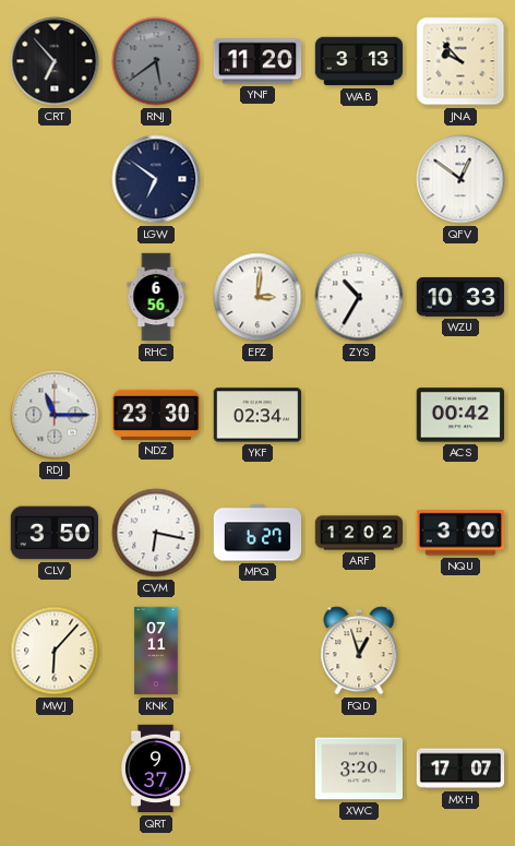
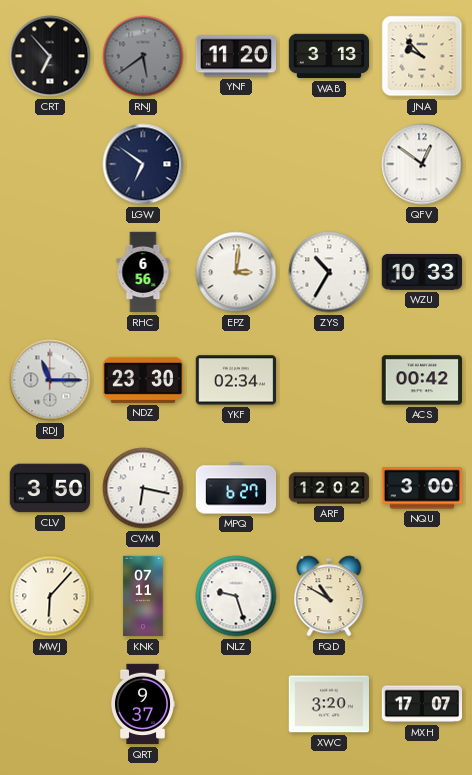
NLZ: none -> 9:27
FQD: 12:57 -> 10:50
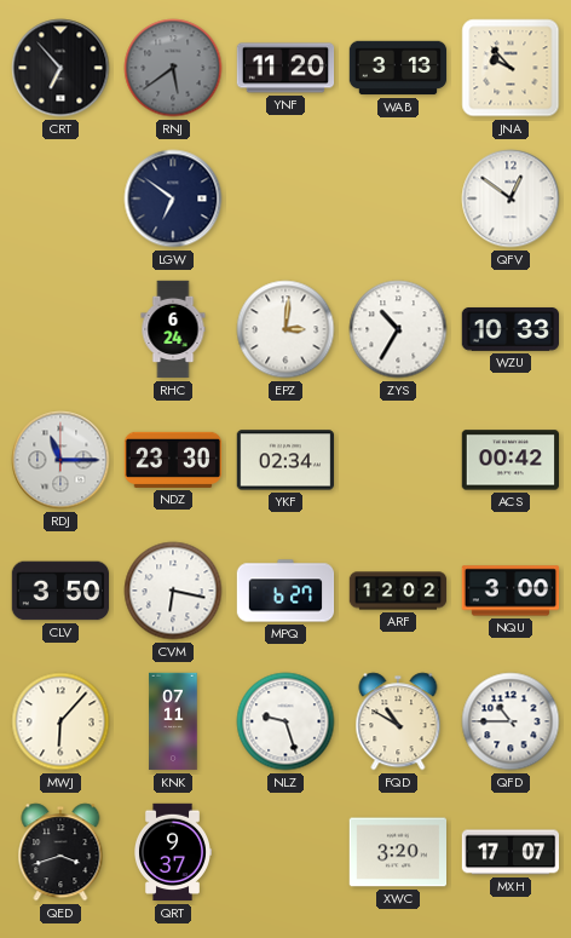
RHC: 6:56 -> 6:24
QFD: none -> 10:45
QED: none -> 3:42
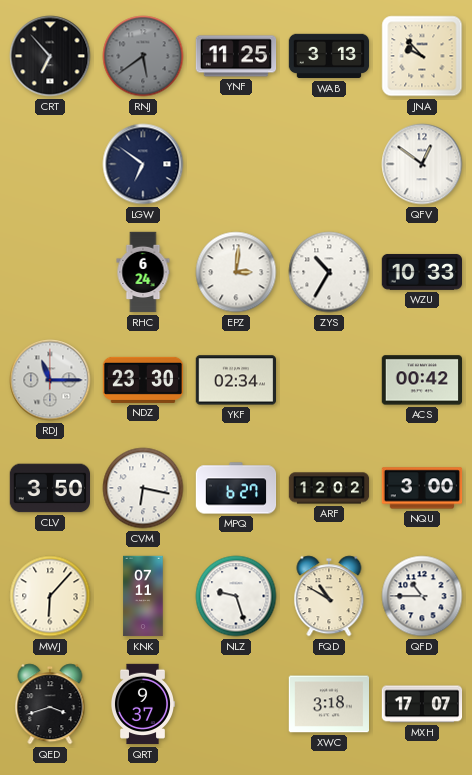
YNF: 11:20 -> 11:25
XWC: 3:20 -> 3:18
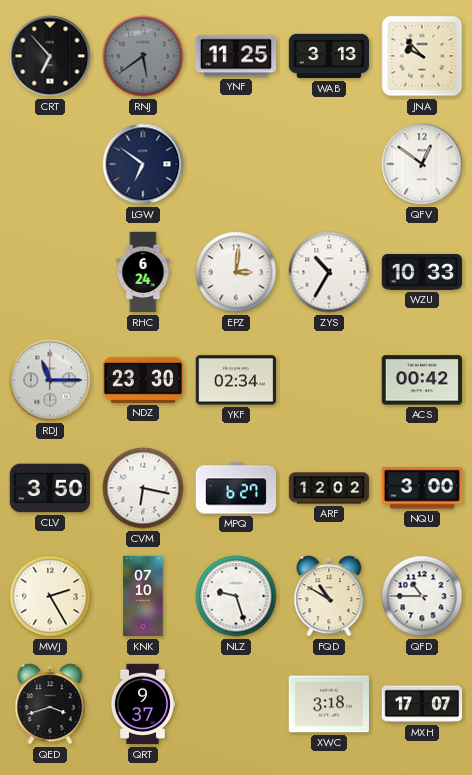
MWJ: 6:07 -> 2:25
KNK: 07:11 -> 07:10
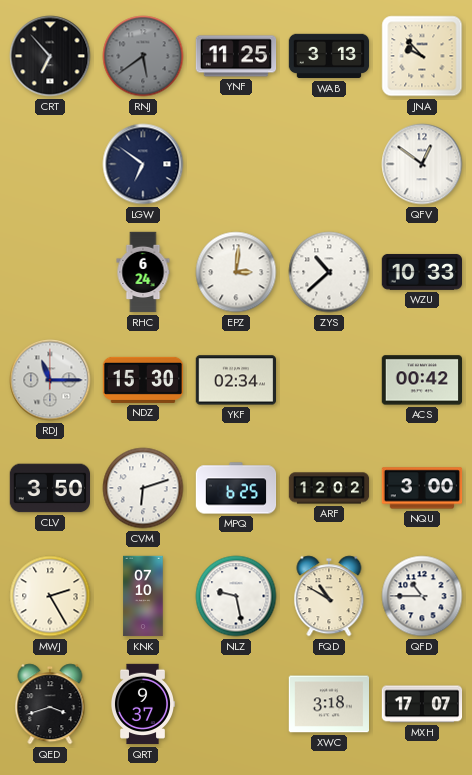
ZYS: 10:35 -> 10:38
NDZ: 23:30 -> 15:30
CVM: 6:17 -> 6:12
MPQ: 6:27 -> 6:25
NLZ: 9:27 -> 9:28
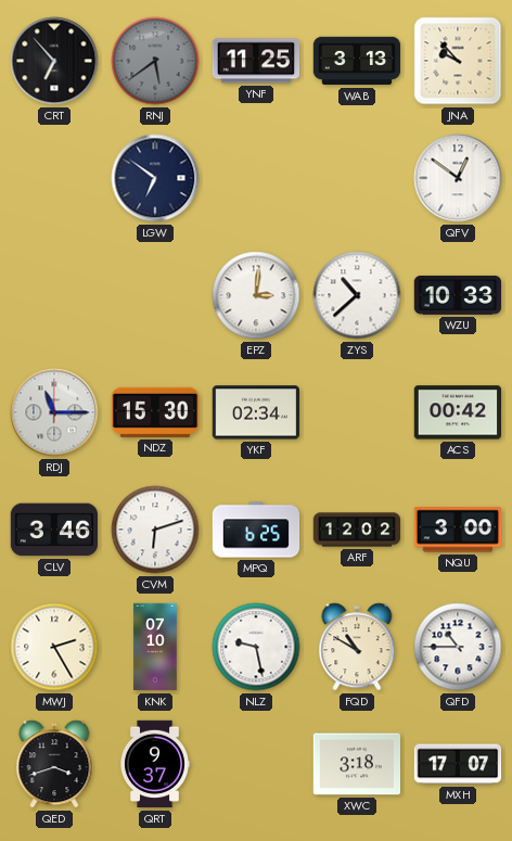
RHC: 6:24 -> none
CLV: 3:50 -> 3:46
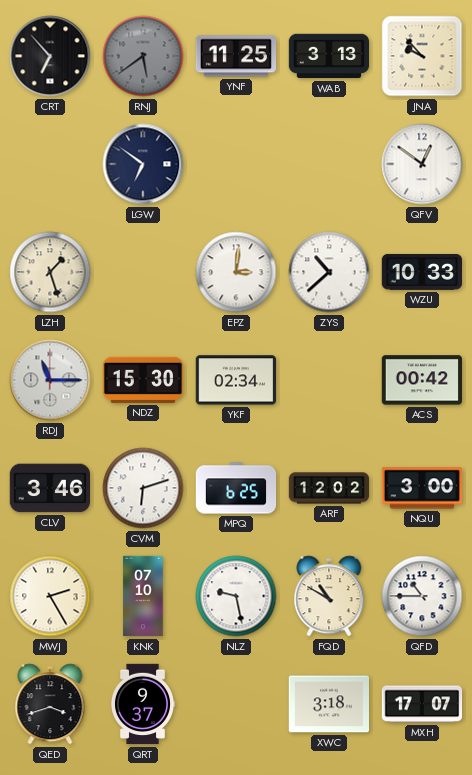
LZH: none -> 1:27
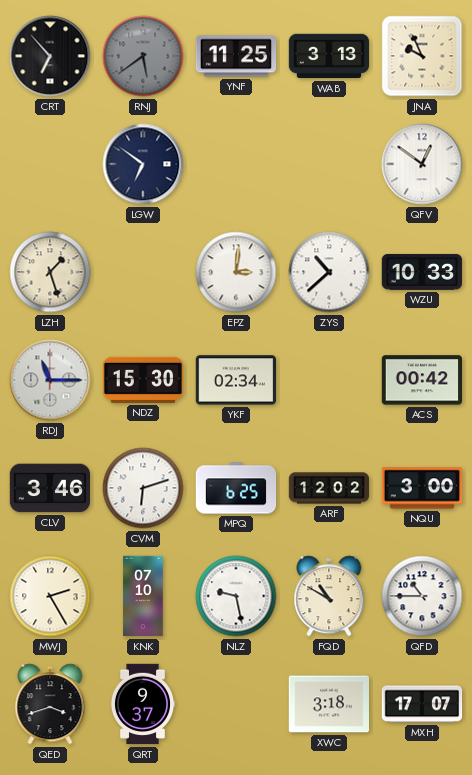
JNA: 9:53 -> 9:56
